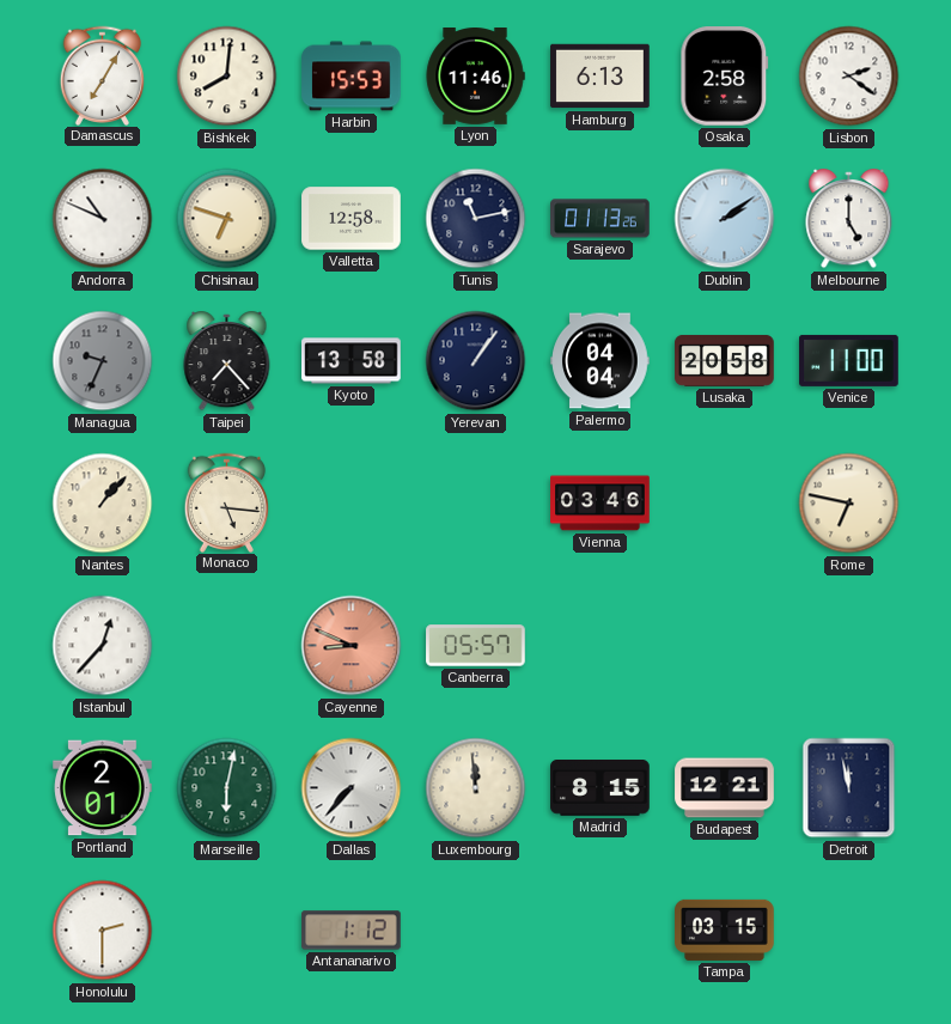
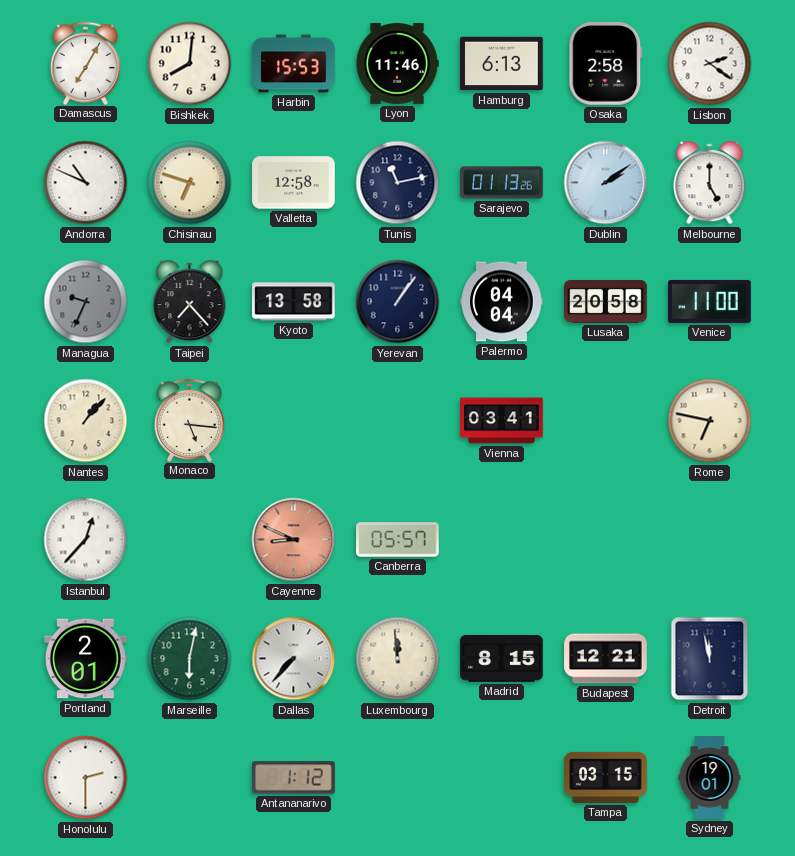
Vienna: 03:46 -> 03:41
Sydney: none -> 19:01
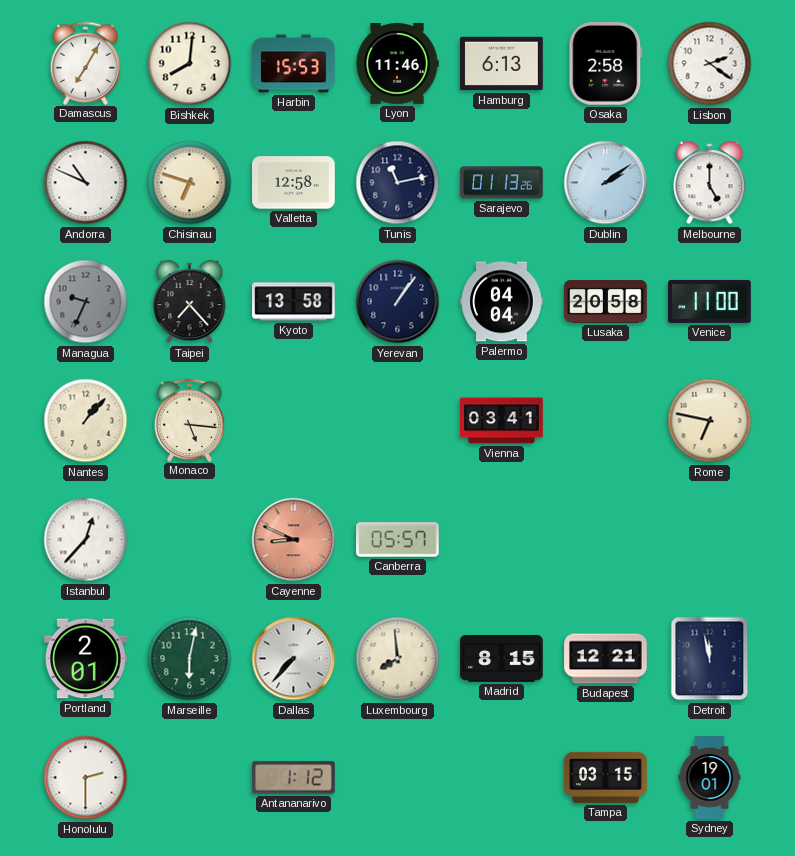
Luxembourg: 11:59 -> 7:59
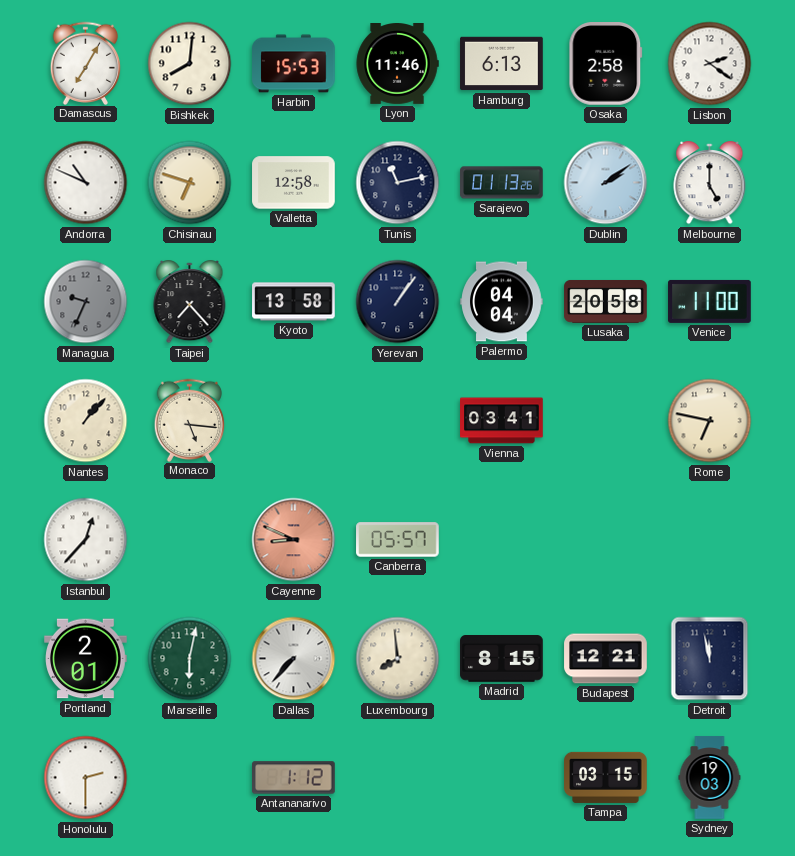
Sydney: 19:01 -> 19:03
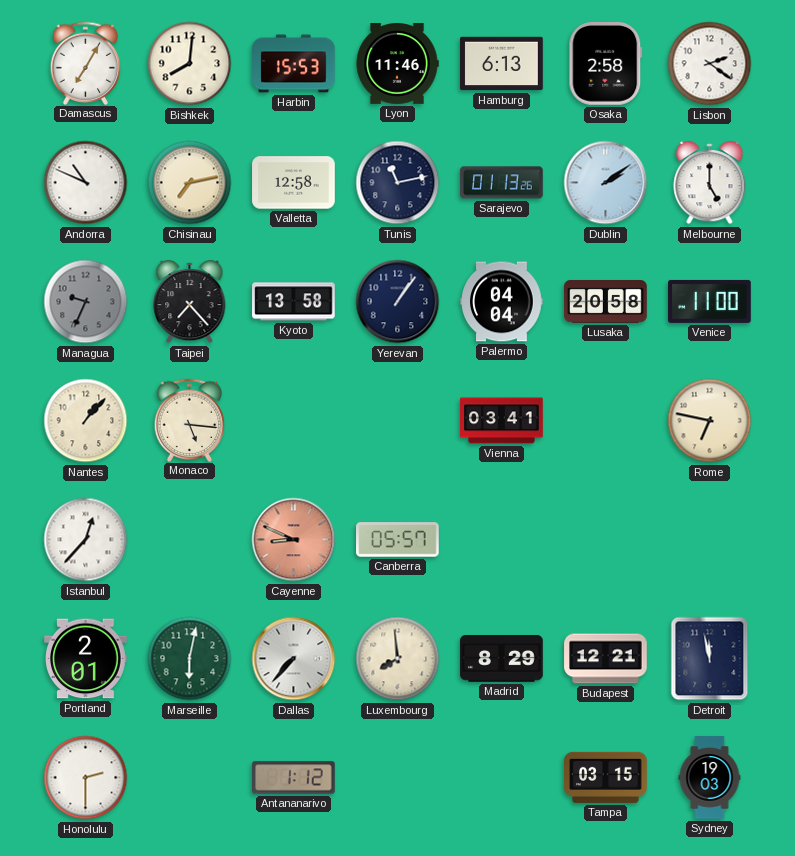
Chisinau: 6:48 -> 7:13
Madrid: 8:15 -> 8:29
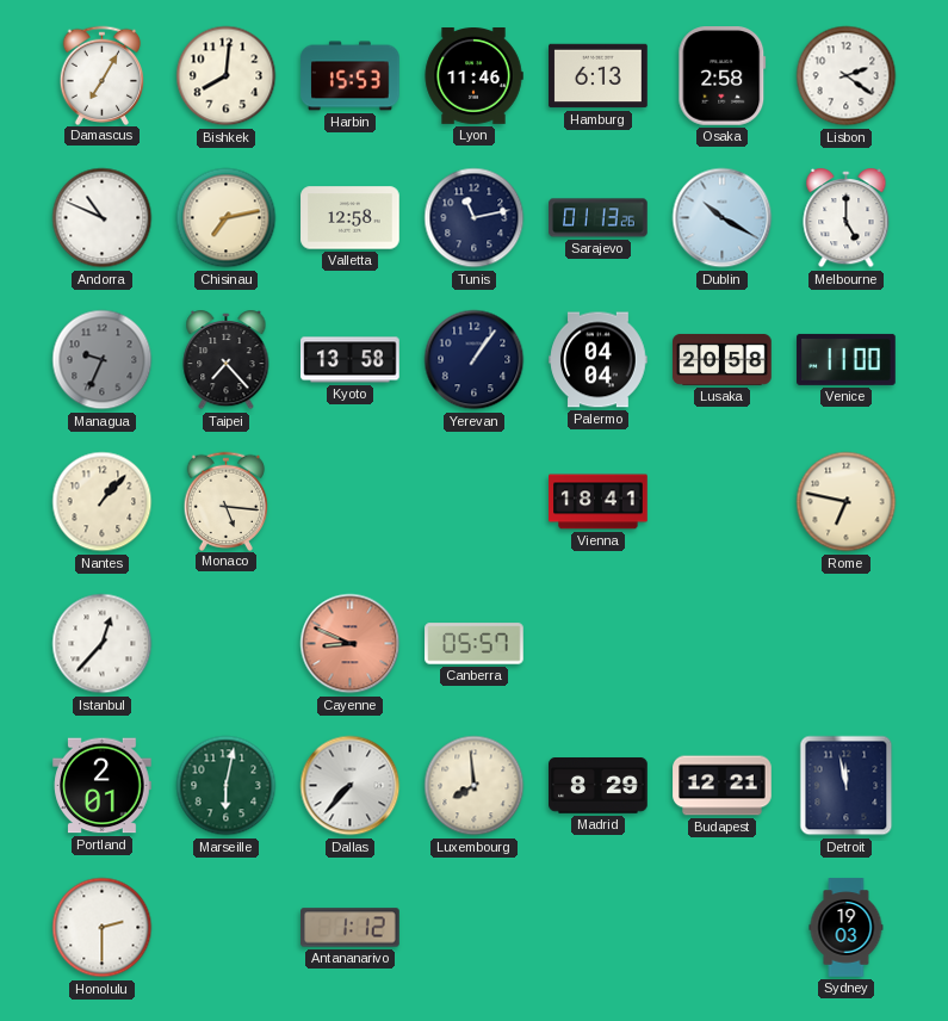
Dublin: 2:09 -> 10:20
Vienna: 03:41 -> 18:41
Tampa: 03:15 -> none
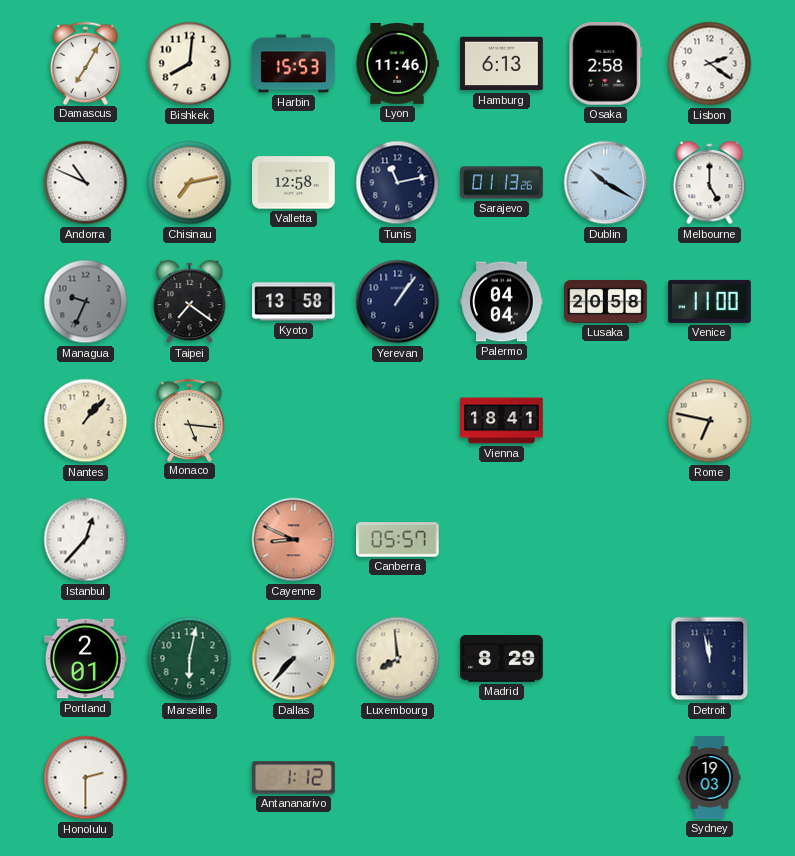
Taipei: 7:23 -> 7:21
Budapest: 12:21 -> none
